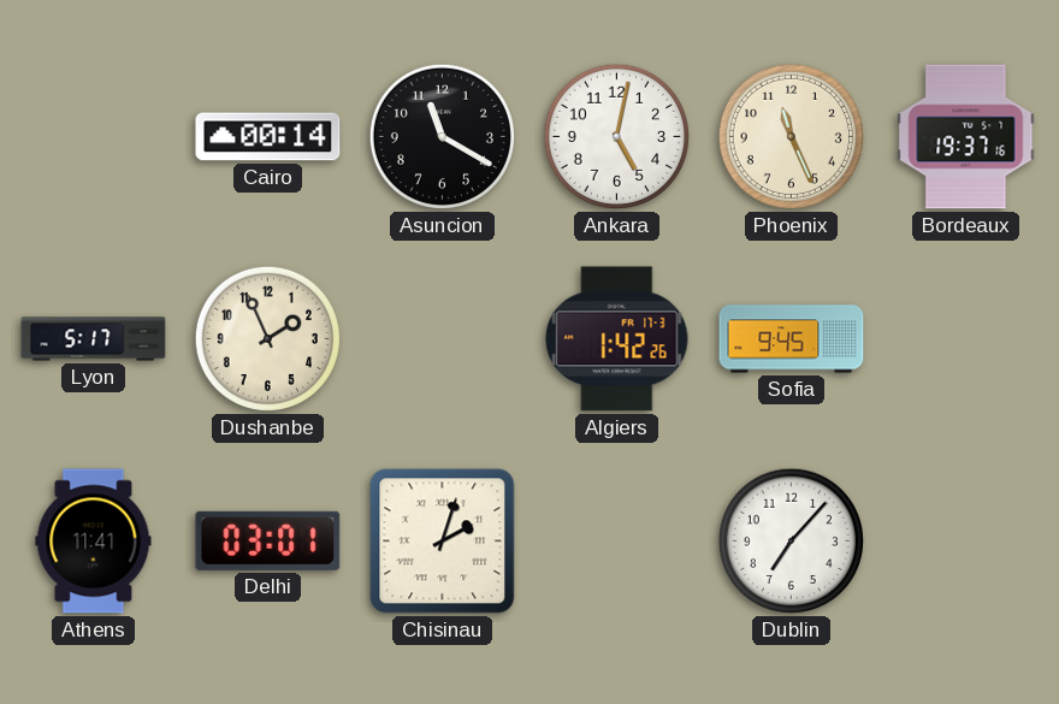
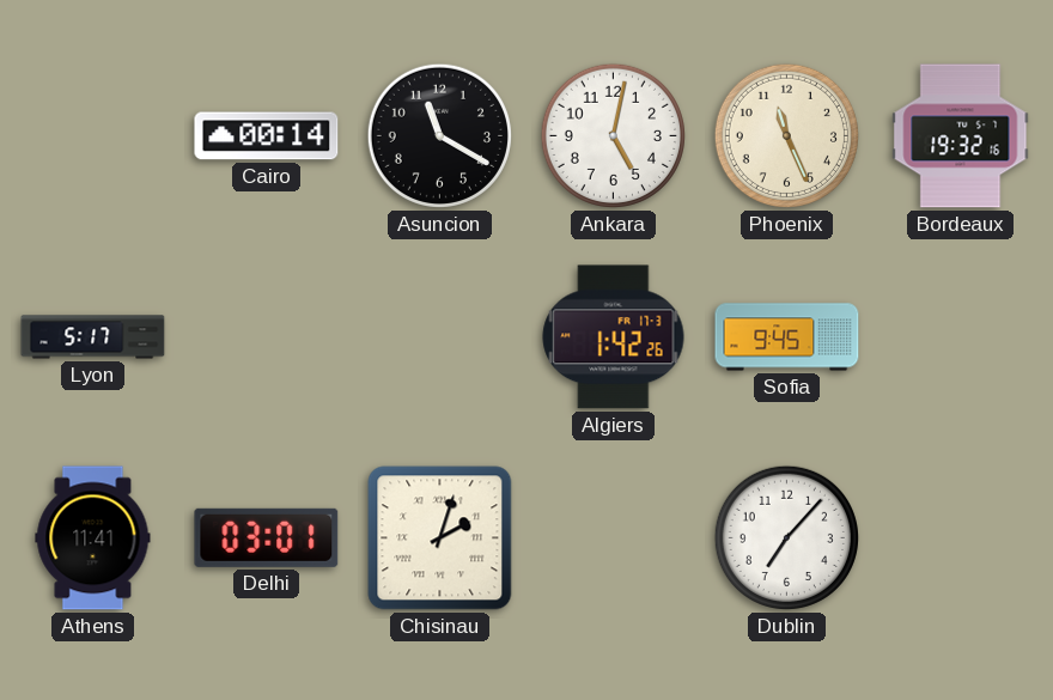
Bordeaux: 19:37 -> 19:32
Dushanbe: 1:56 -> none
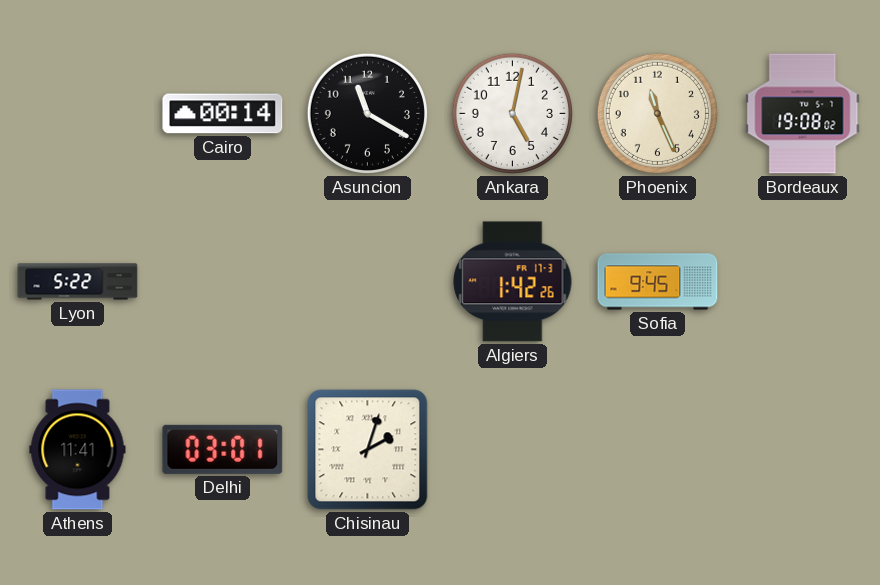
Bordeaux: 19:32 -> 19:08
Lyon: 5:17 -> 5:22
Dublin: 7:07 -> none
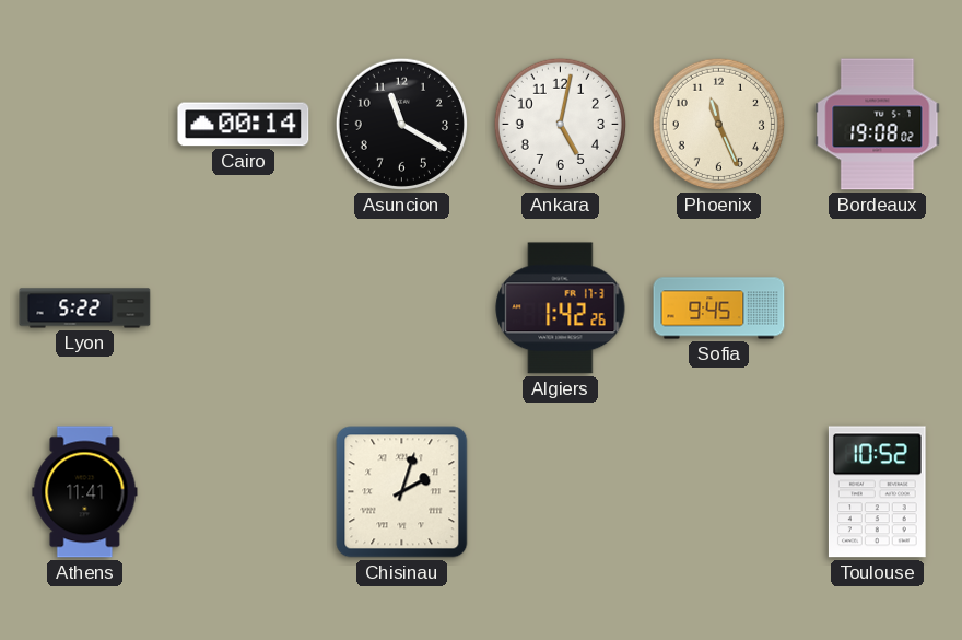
Delhi: 03:01 -> none
Toulouse: none -> 10:52
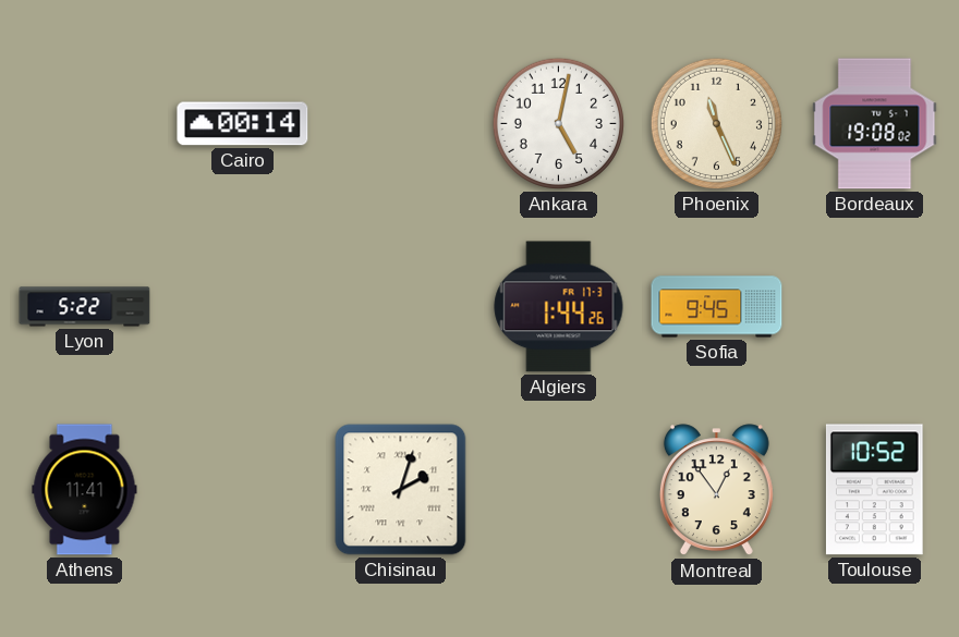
Asuncion: 11:20 -> none
Algiers: 1:42 -> 1:44
Montreal: none -> 12:54
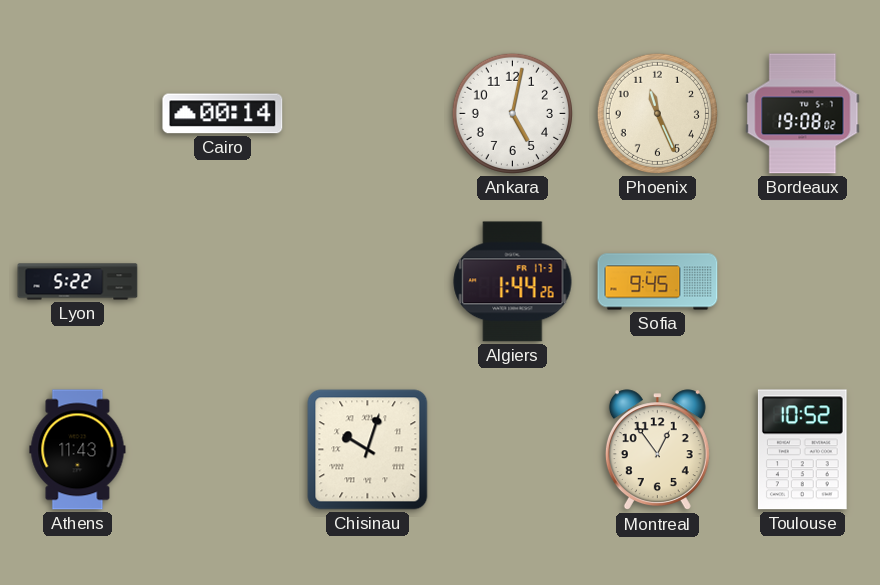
Athens: 11:41 -> 11:43
Chisinau: 2:03 -> 10:03
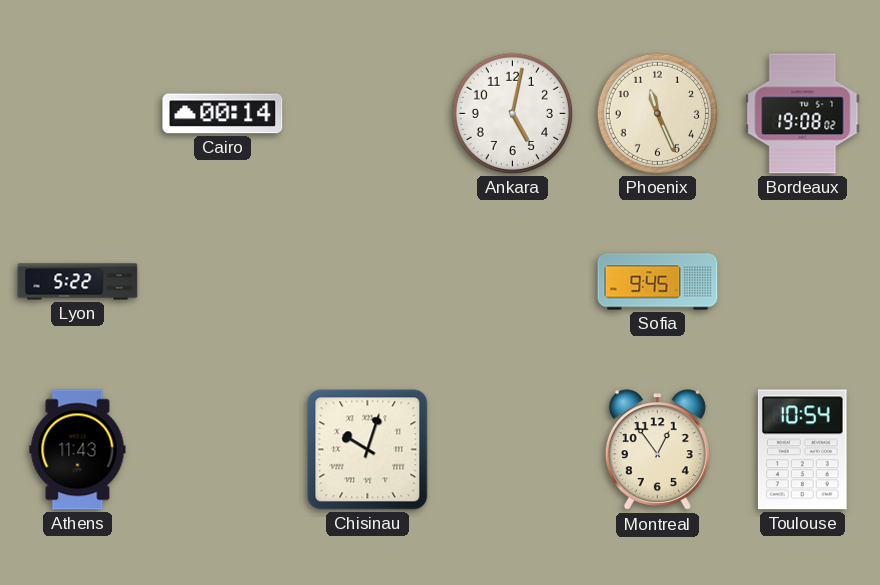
Algiers: 1:44 -> none
Toulouse: 10:52 -> 10:54
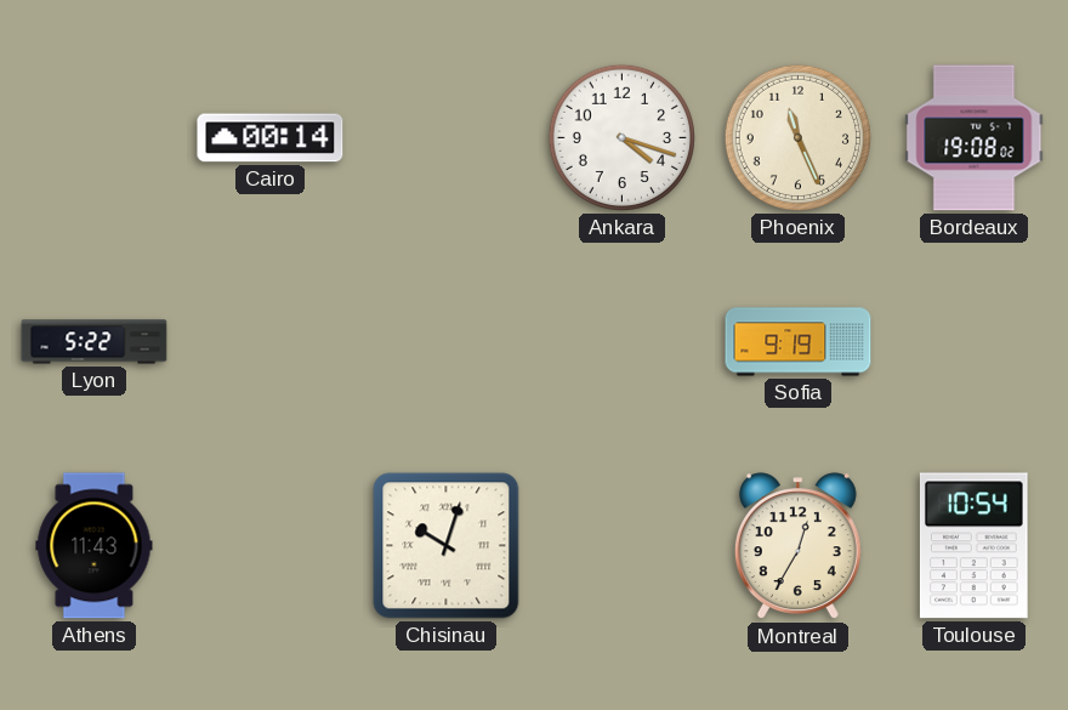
Ankara: 5:02 -> 4:18
Sofia: 9:45 -> 9:19
Montreal: 12:54 -> 12:35
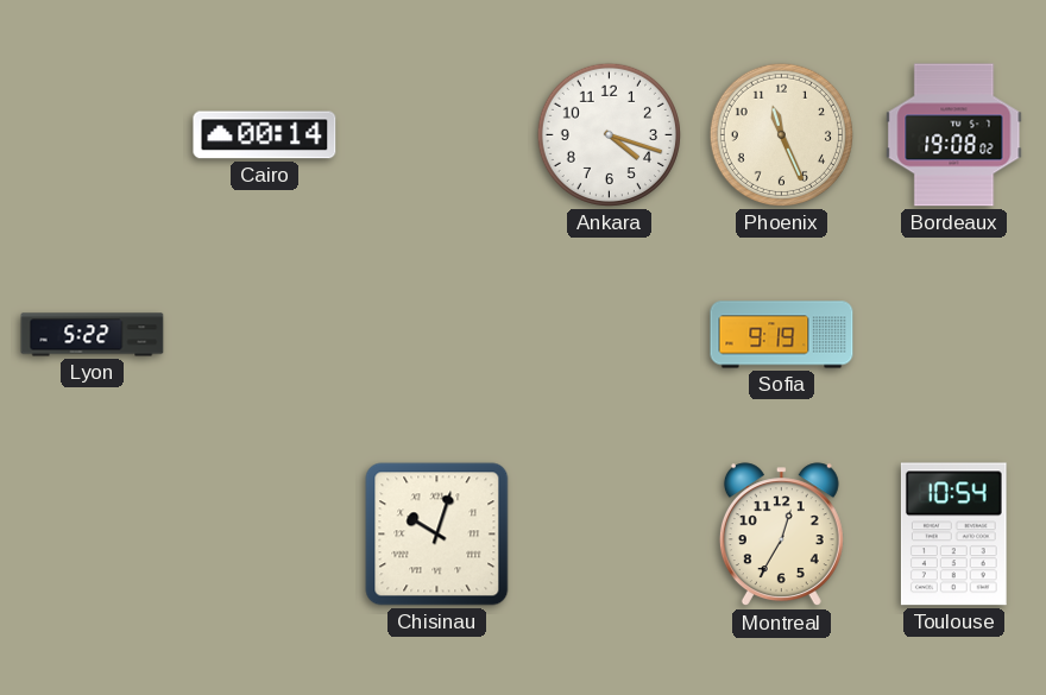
Athens: 11:43 -> none
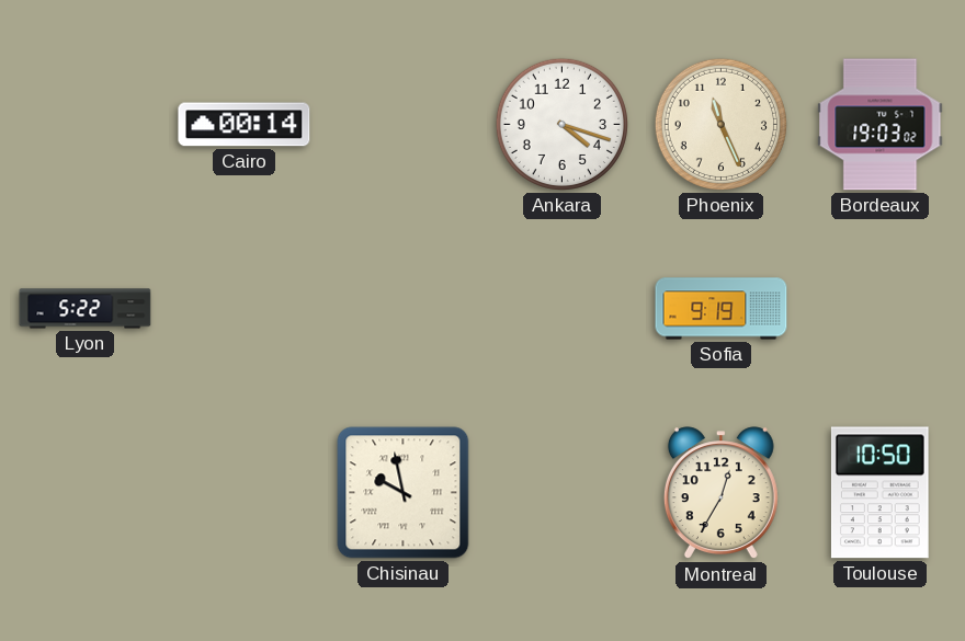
Bordeaux: 19:08 -> 19:03
Chisinau: 10:03 -> 9:58
Toulouse: 10:54 -> 10:50
